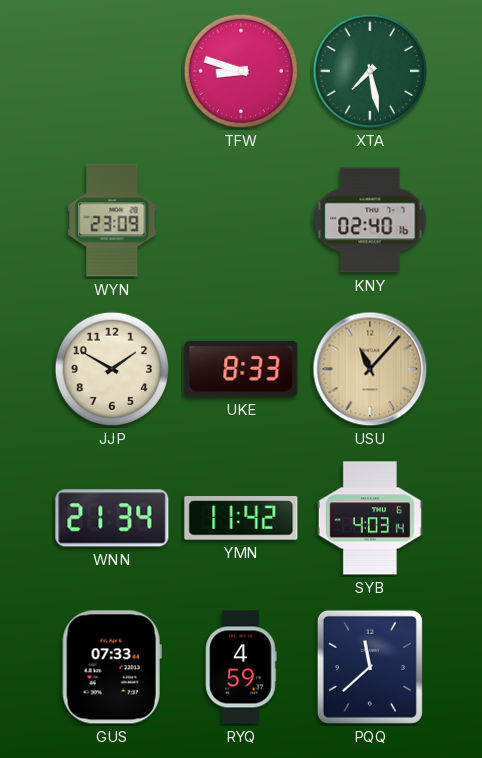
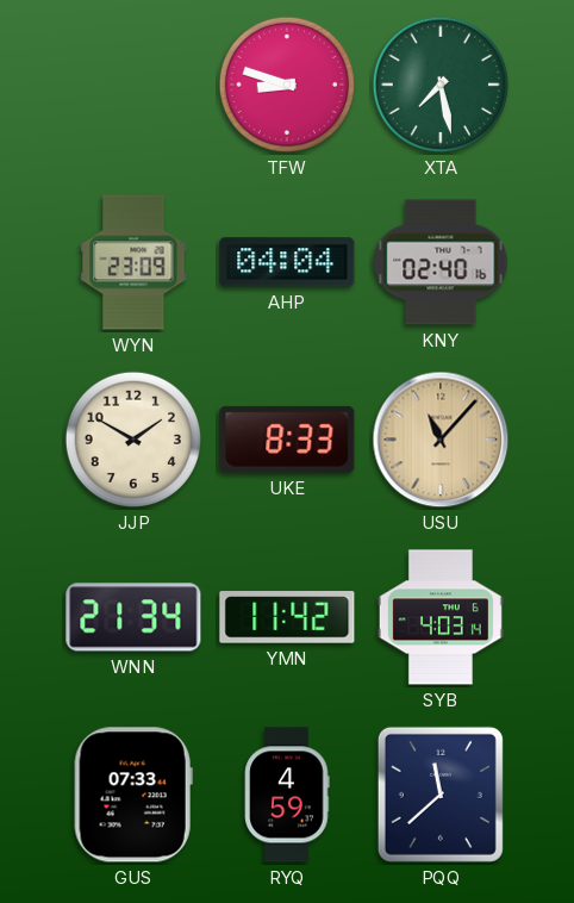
AHP: none -> 04:04
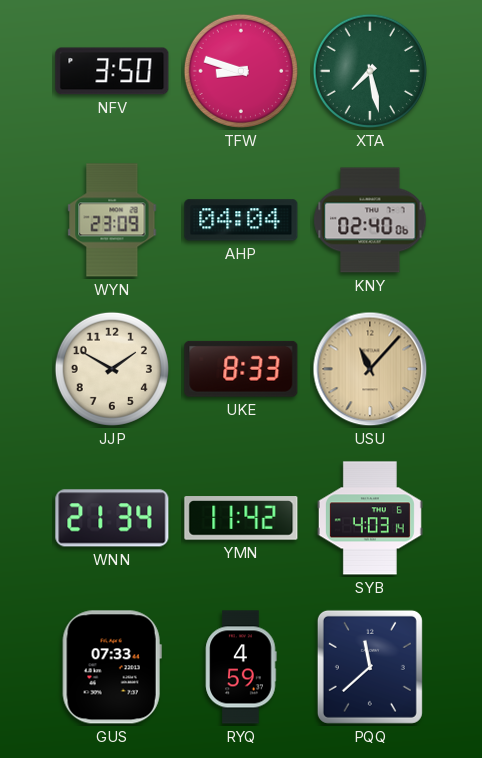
NFV: none -> 3:50
KNY: 02:40:16 -> 02:40:06
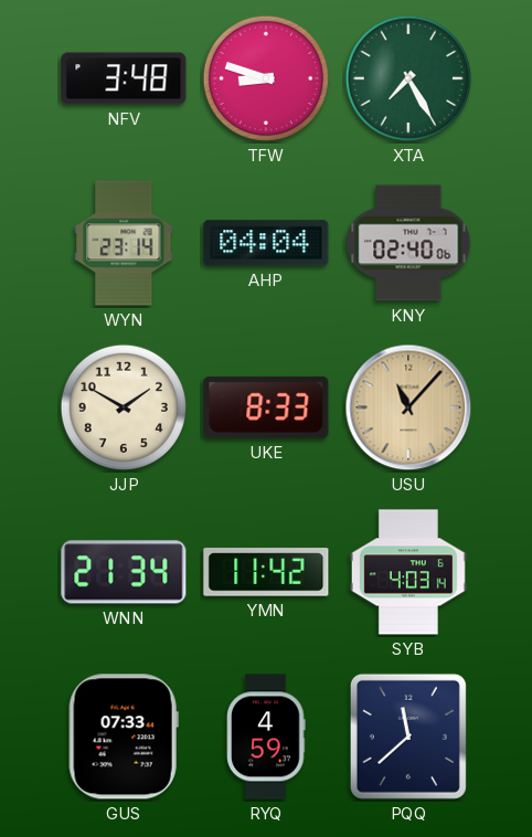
NFV: 3:50 -> 3:48
XTA: 7:28 -> 7:25
WYN: 23:09 -> 23:14
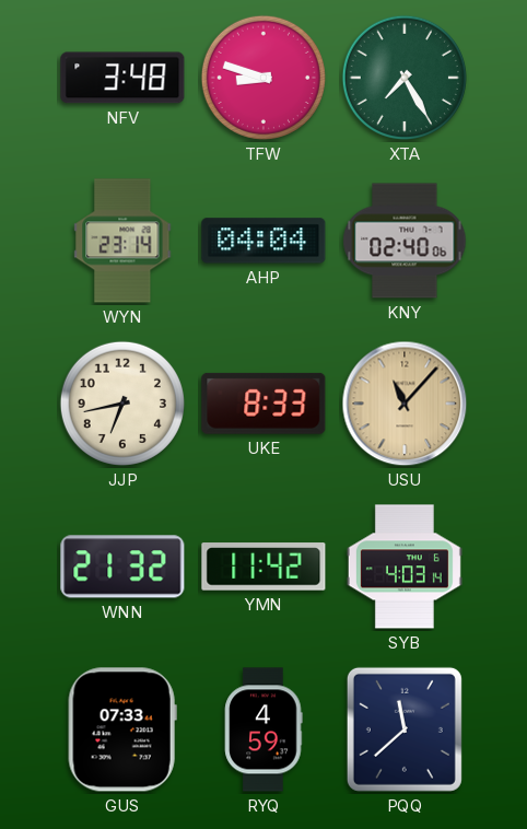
JJP: 1:50 -> 6:43
WNN: 21:34 -> 21:32
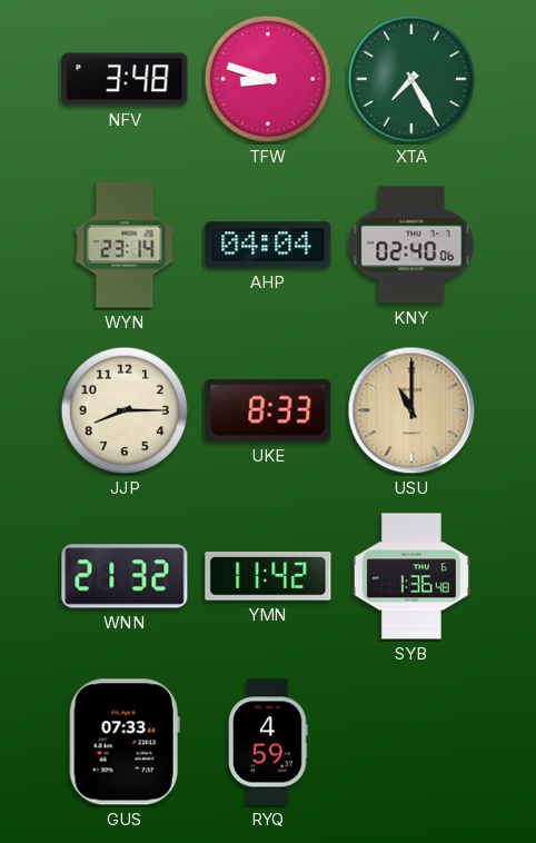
JJP: 6:43 -> 8:15
USU: 11:07 -> 11:00
SYB: 4:03 -> 1:36
PQQ: 11:38 -> none
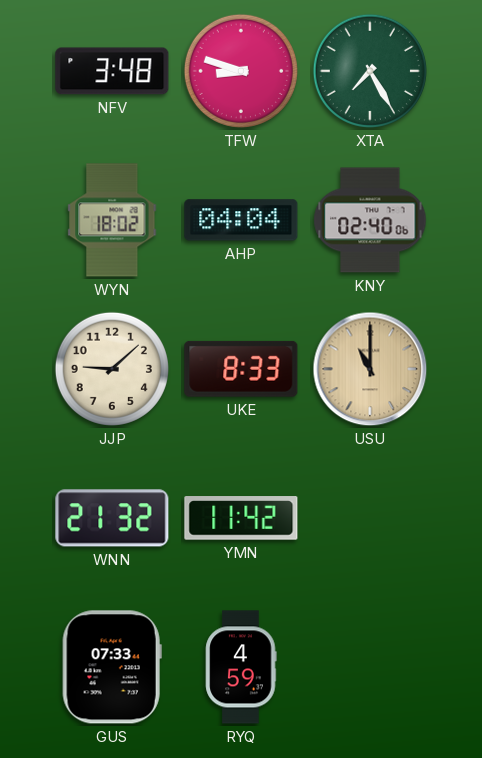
WYN: 23:14 -> 18:02
JJP: 8:15 -> 9:08
SYB: 1:36 -> none
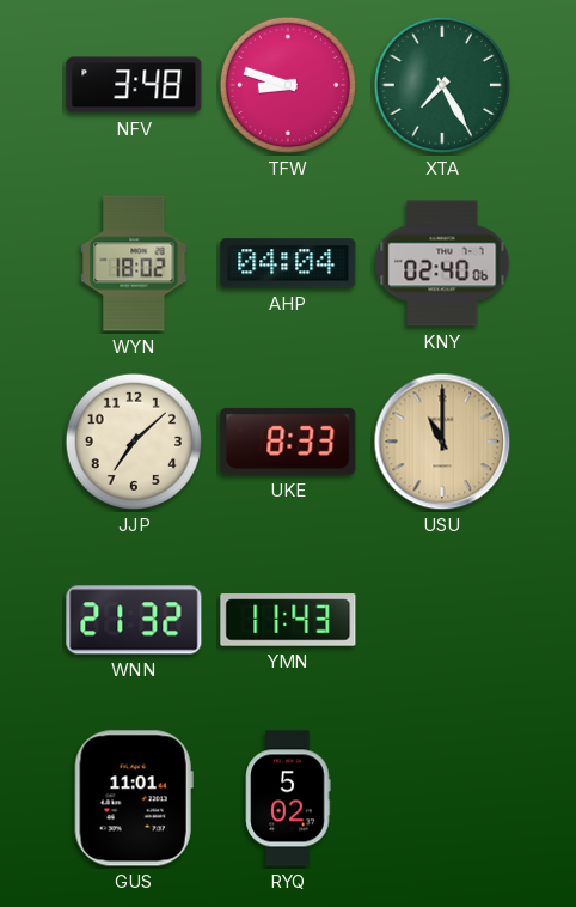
JJP: 9:08 -> 7:08
YMN: 11:42 -> 11:43
GUS: 07:33 -> 11:01
RYQ: 4:59 -> 5:02
